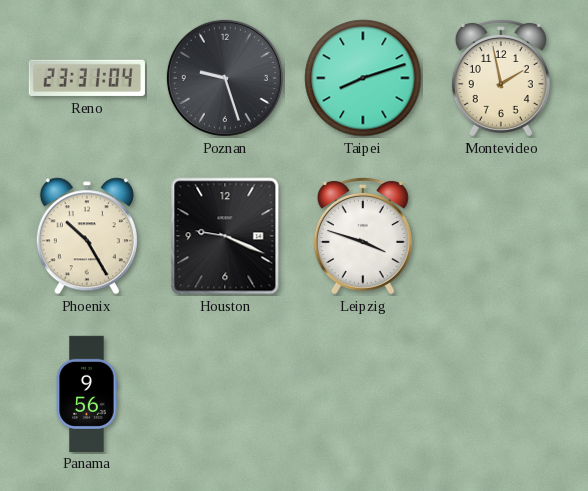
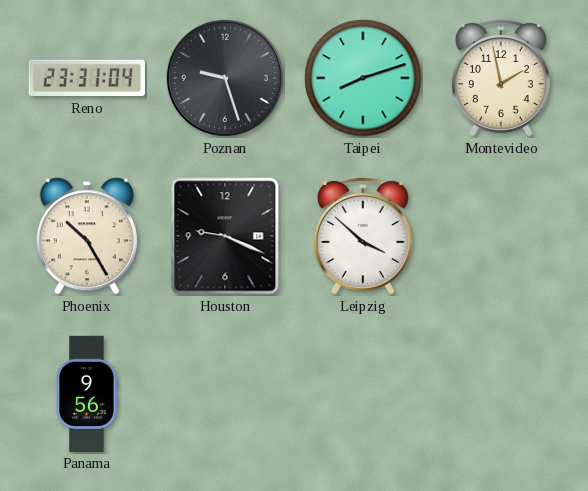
Leipzig: 3:48 -> 3:52
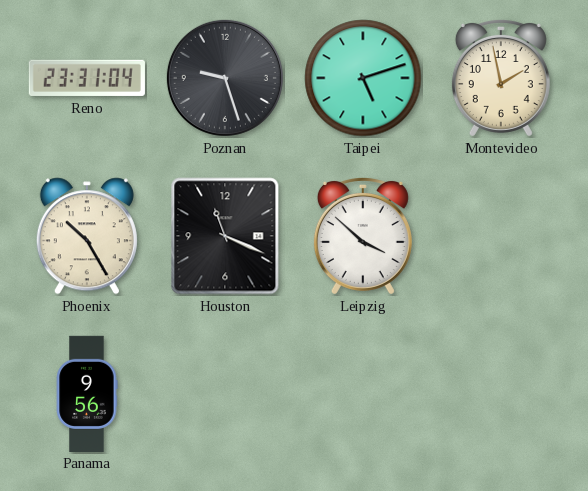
Taipei: 8:12 -> 5:12
Houston: 9:19 -> 11:19
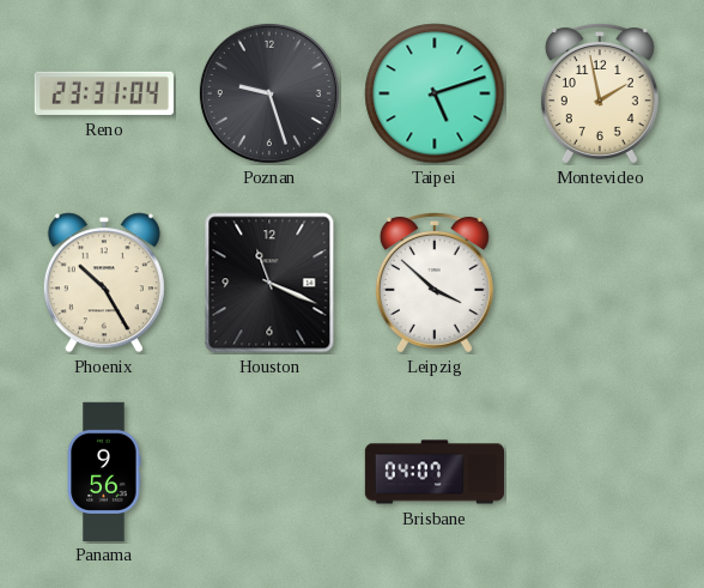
Brisbane: none -> 04:07
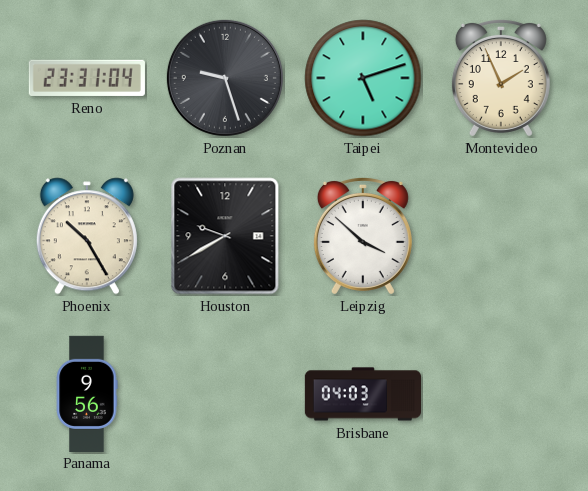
Montevideo: 1:58 -> 1:56
Houston: 11:19 -> 9:40
Brisbane: 04:07 -> 04:03
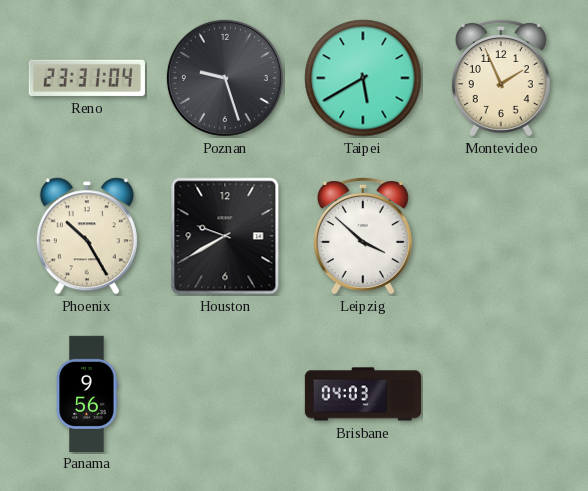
Taipei: 5:12 -> 5:40
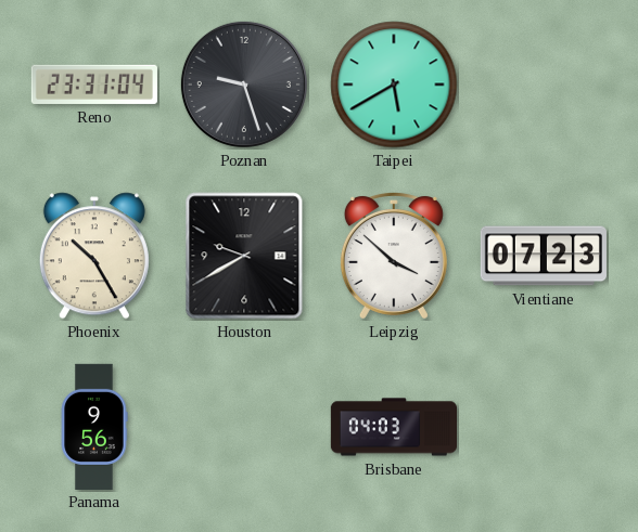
Montevideo: 1:56 -> none
Vientiane: none -> 07:23
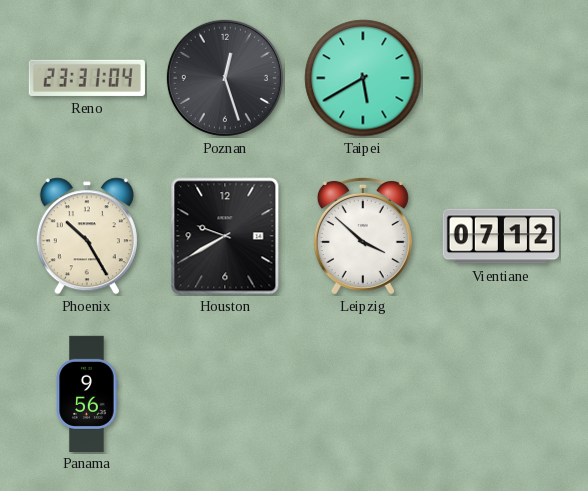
Poznan: 9:27 -> 12:27
Vientiane: 07:23 -> 07:12
Brisbane: 04:03 -> none
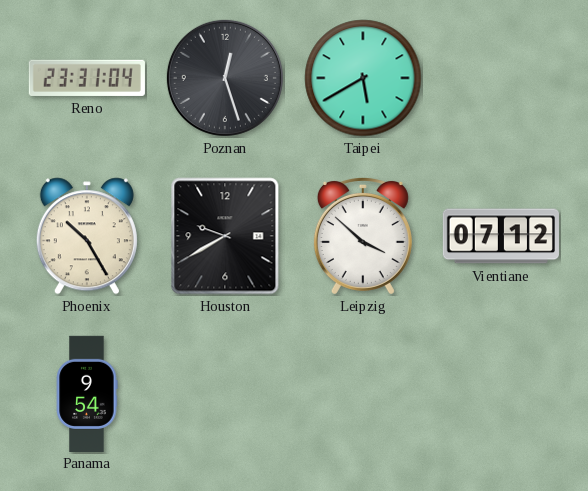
Panama: 9:56 -> 9:54
